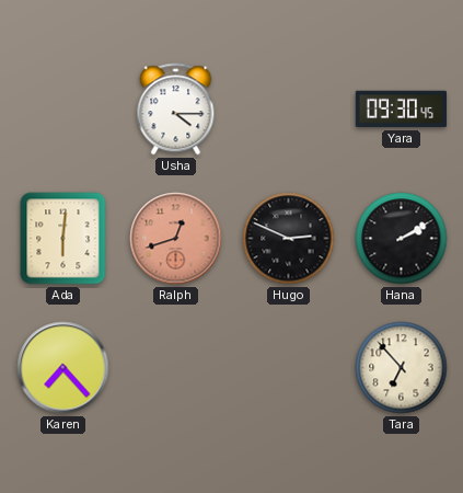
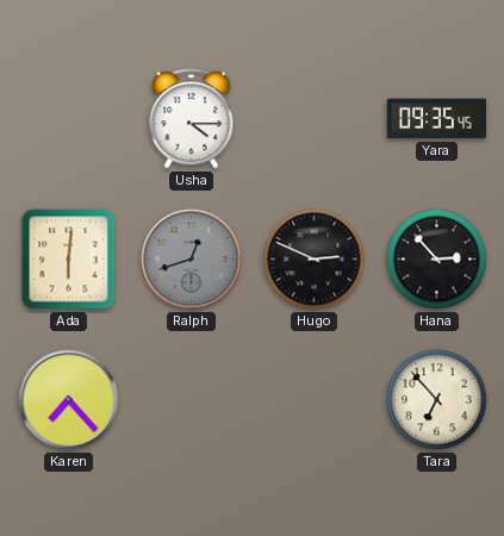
Yara: 09:30 -> 09:35
Ralph dial: salmon -> grey
Hana: 2:10 -> 2:53
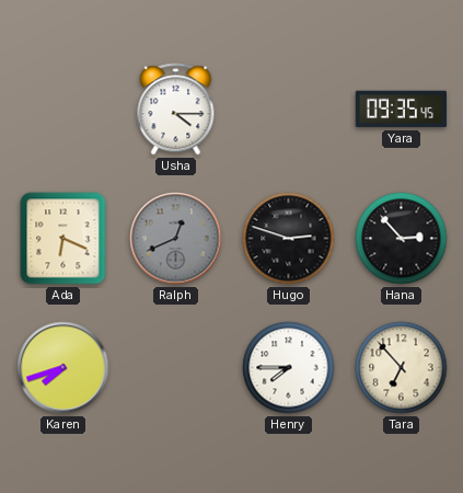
Ada: 6:01 -> 6:19
Ralph: 12:42 -> 12:41
Hugo: 2:49 -> 2:48
Karen: 7:23 -> 7:42
Henry: none -> 7:45
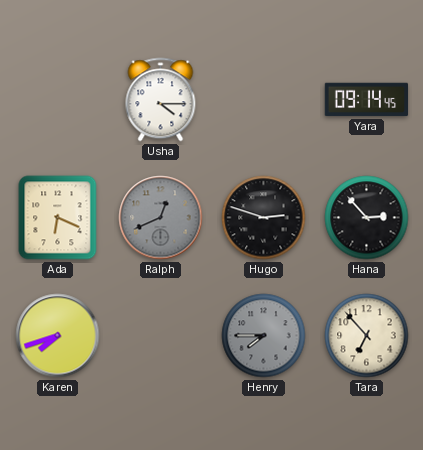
Yara: 09:35 -> 09:14
Henry dial: white -> grey
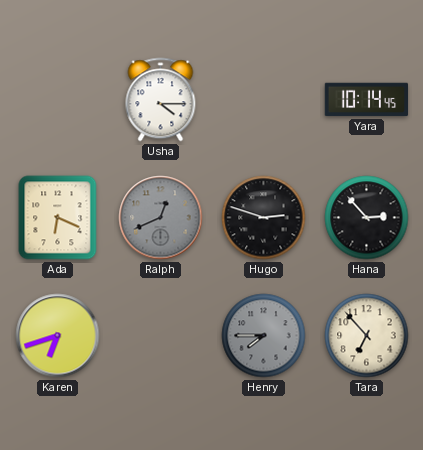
Yara: 09:14 -> 10:14
Karen: 7:42 -> 6:42
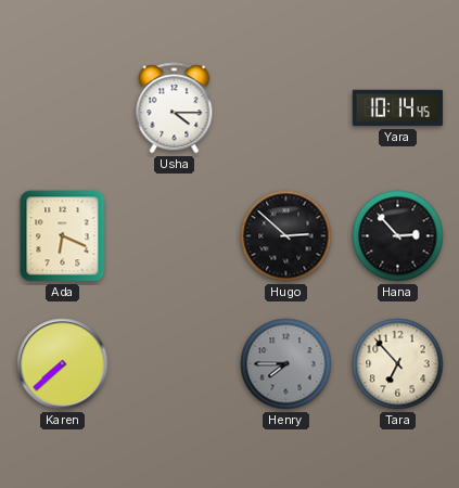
Ralph: 12:41 -> none
Hugo: 2:48 -> 2:52
Karen: 6:42 -> 7:38
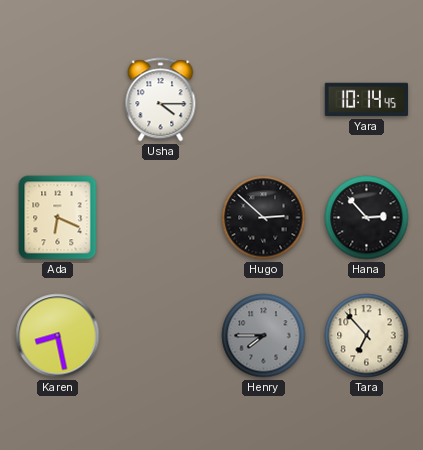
Karen: 7:38 -> 8:28
